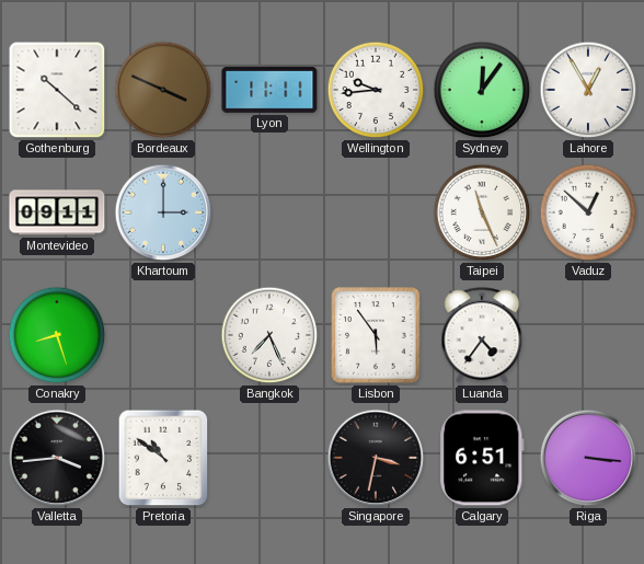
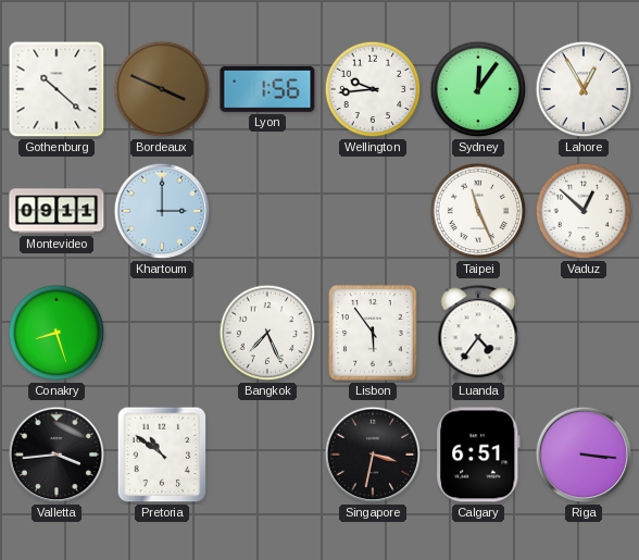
Lyon: 11:11 -> 1:56
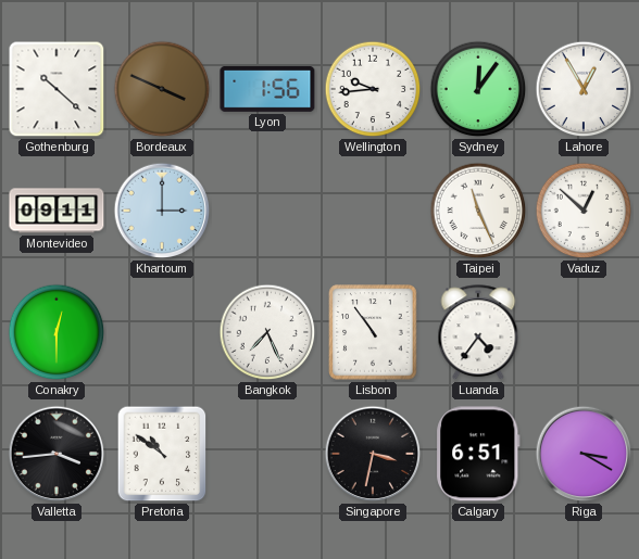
Conakry: 8:27 -> 12:30
Lisbon: 5:54 -> 10:54
Riga: 3:16 -> 3:20
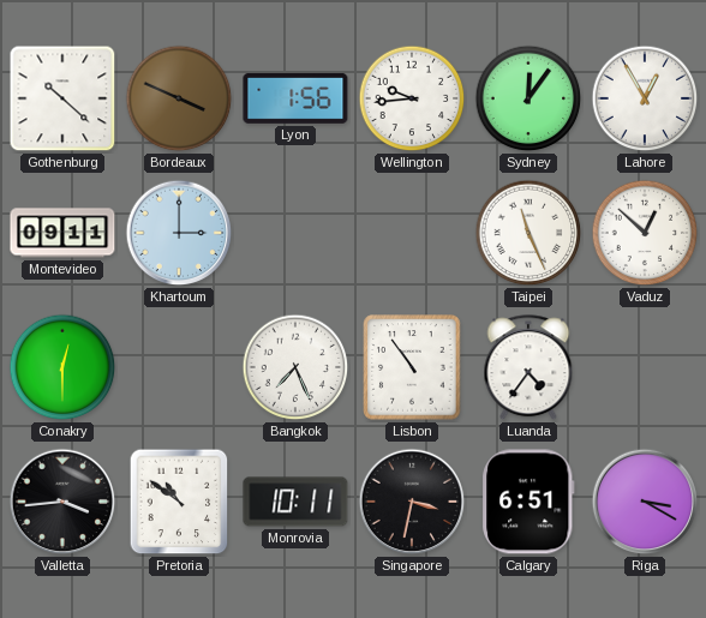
Monrovia: none -> 10:11
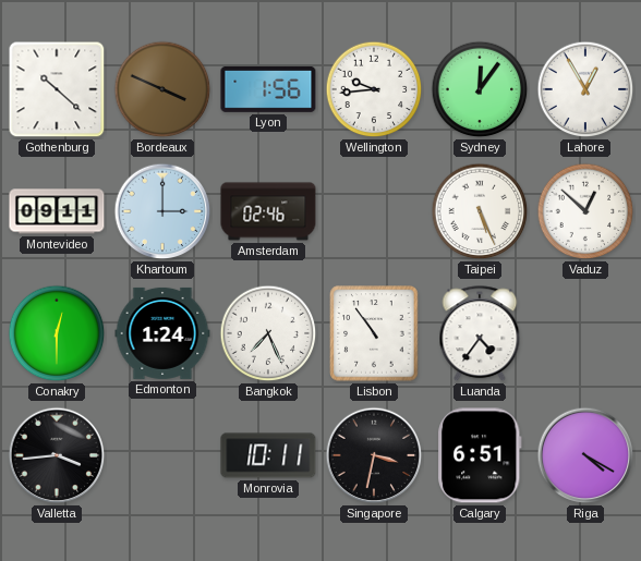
Amsterdam: none -> 02:46
Taipei: 11:26 -> 5:26
Edmonton: none -> 1:24
Pretoria: 10:51 -> none
Riga: 3:20 -> 4:20
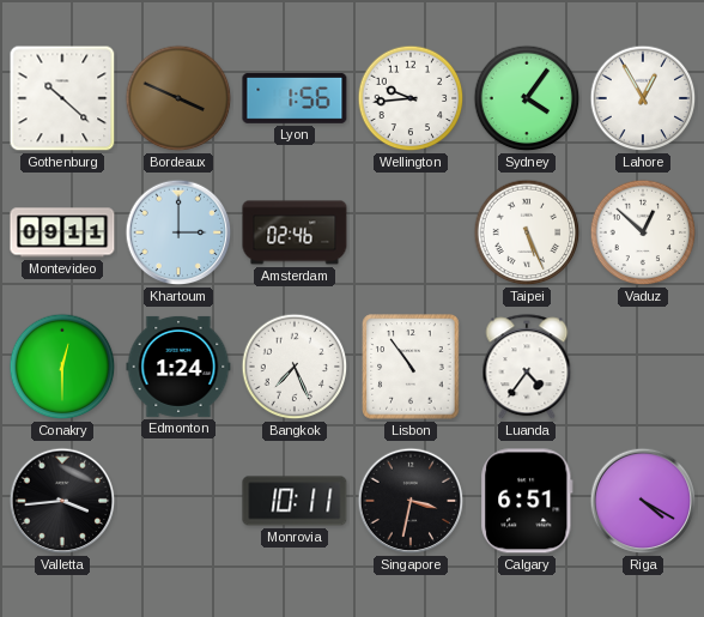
Sydney: 12:06 -> 4:06
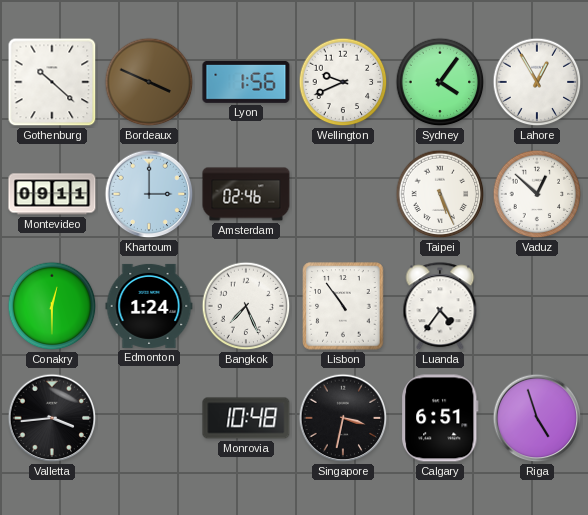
Wellington: 9:44 -> 9:41
Monrovia: 10:11 -> 10:48
Riga: 4:20 -> 4:57
